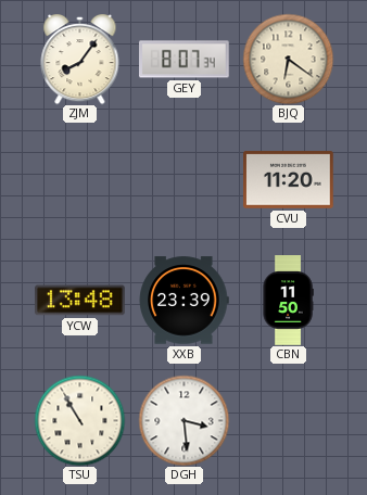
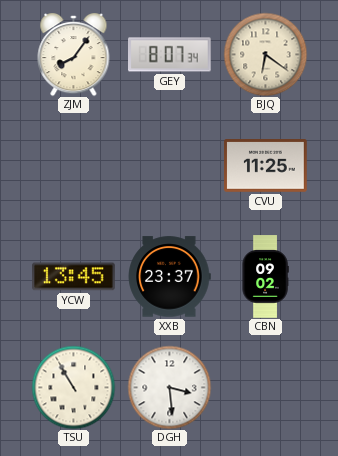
CVU: 11:20 -> 11:25
YCW: 13:48 -> 13:45
XXB: 23:39 -> 23:37
CBN: 11:50 -> 09:02
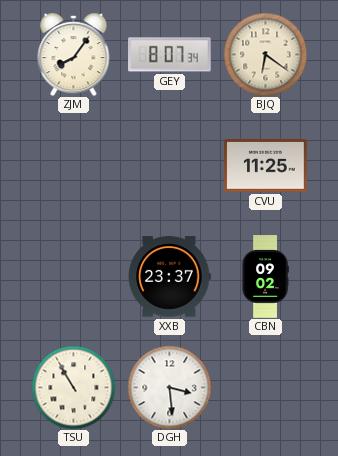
YCW: 13:45 -> none
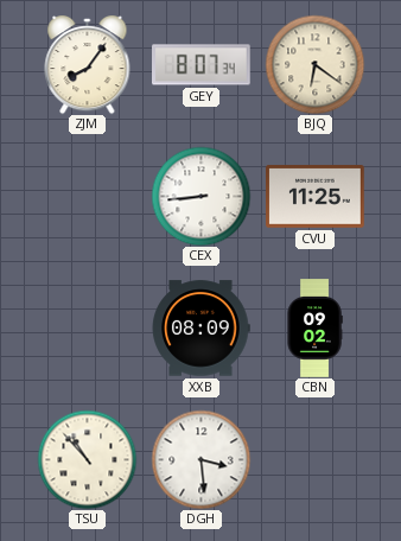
CEX: none -> 8:44
XXB: 23:37 -> 08:09
TSU: 10:55 -> 10:53
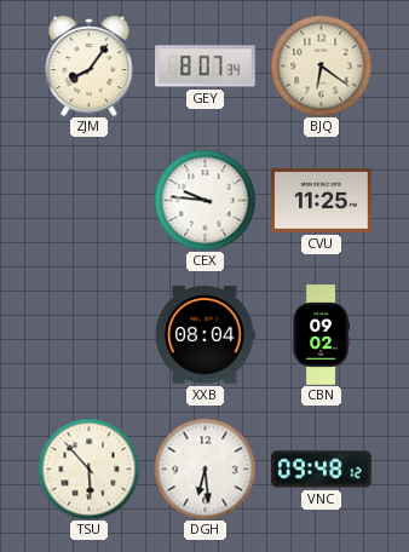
CEX: 8:44 -> 9:46
XXB: 08:09 -> 08:04
TSU: 10:53 -> 5:53
DGH: 3:29 -> 6:29
VNC: none -> 09:48
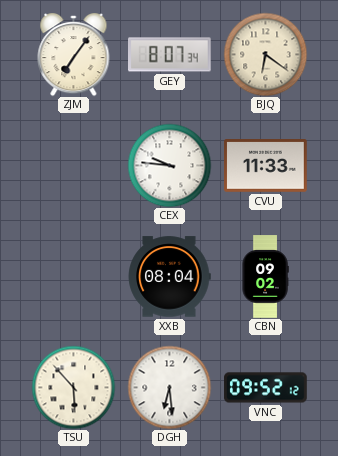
ZJM: 8:06 -> 7:06
CVU: 11:25 -> 11:33
VNC: 09:48 -> 09:52
